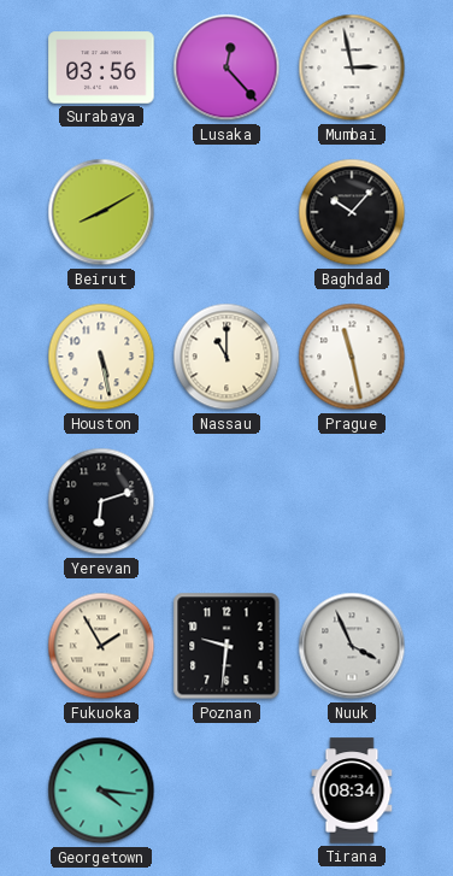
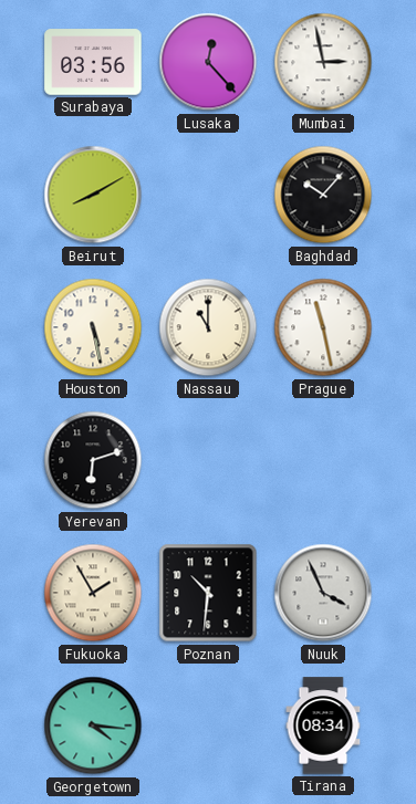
Poznan: 9:31 -> 10:31
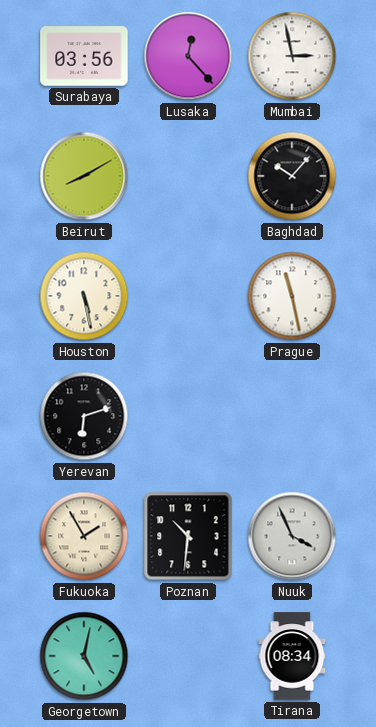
Nassau: 11:00 -> none
Georgetown: 4:16 -> 5:02
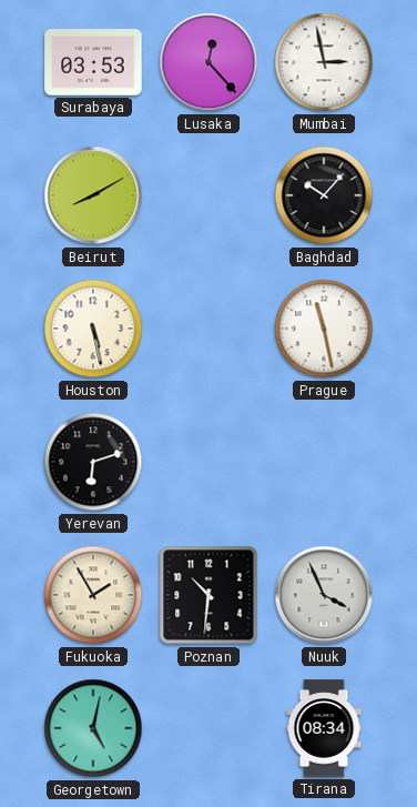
Surabaya: 03:56 -> 03:53
